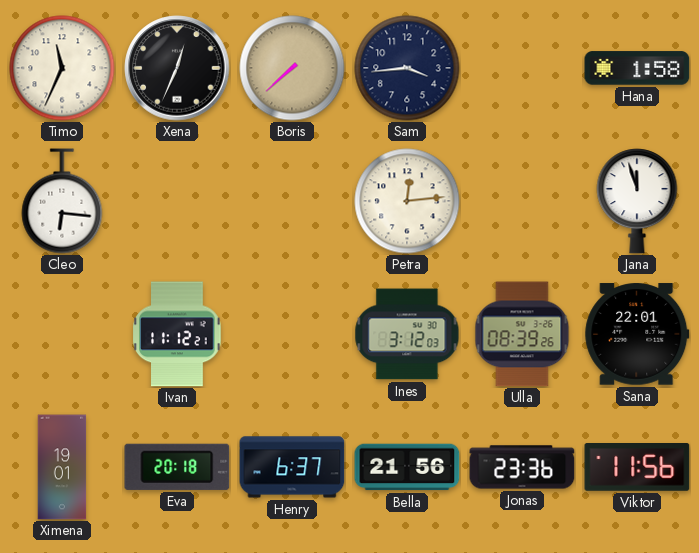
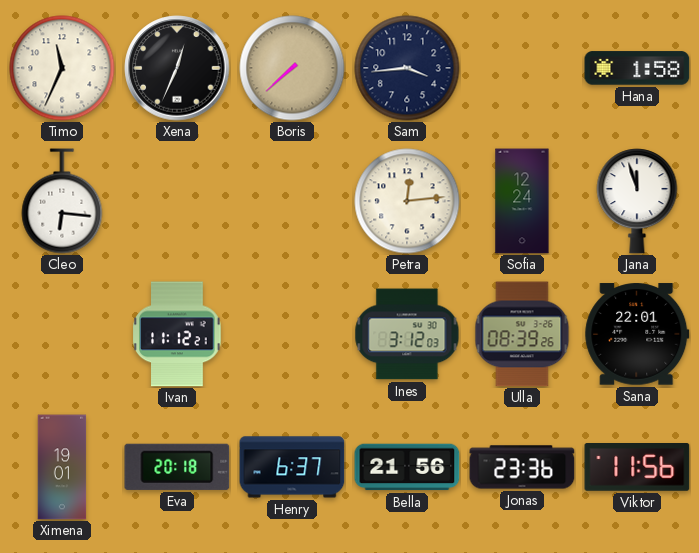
Sofia: none -> 12:24
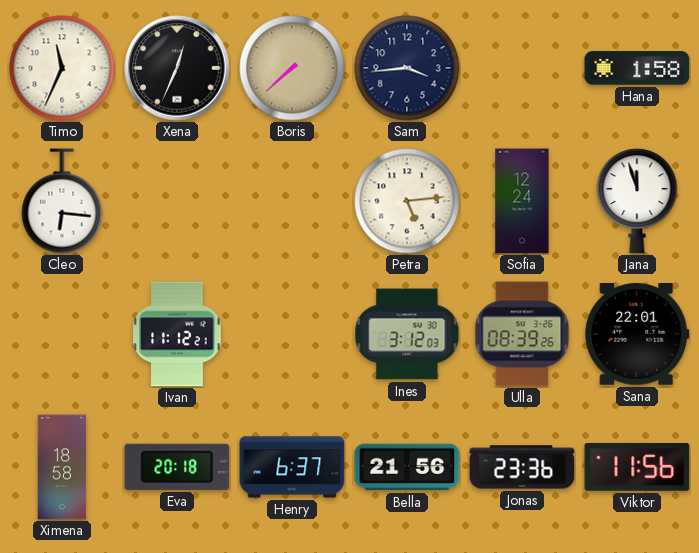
Petra: 12:14 -> 5:14
Ximena: 19:01 -> 18:58
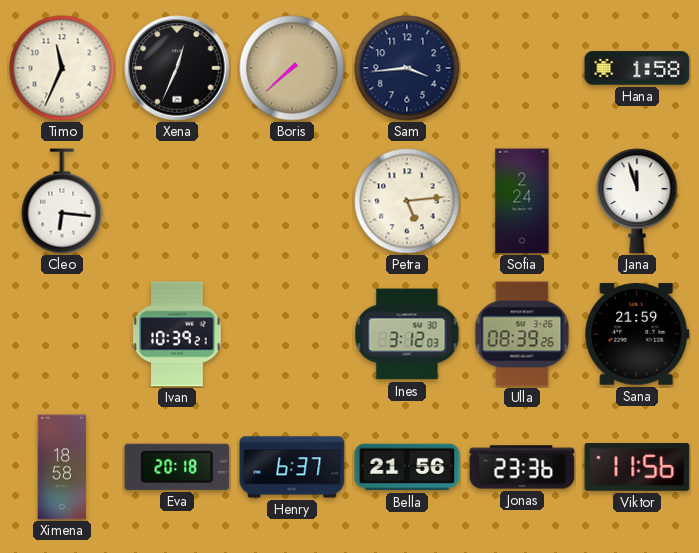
Sofia: 12:24 -> 2:24
Ivan: 11:12 -> 10:39
Sana: 22:01 -> 21:59
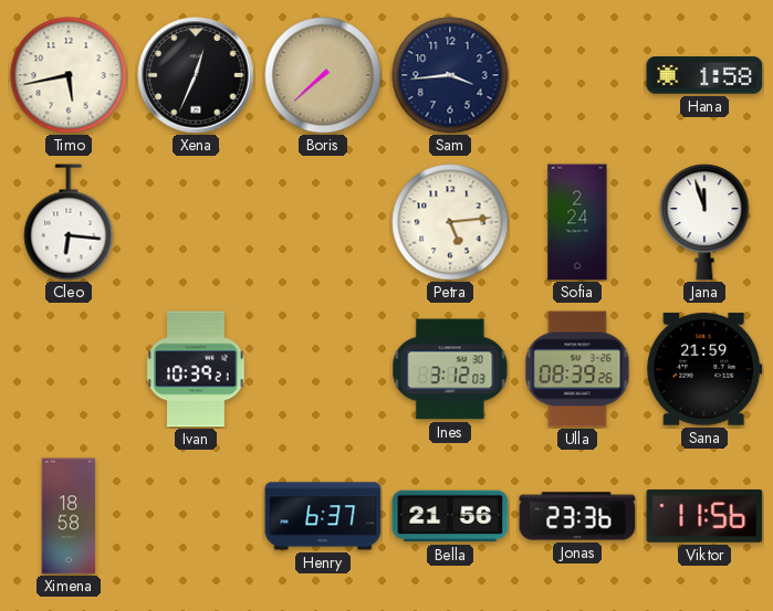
Timo: 11:34 -> 5:43
Eva: 20:18 -> none
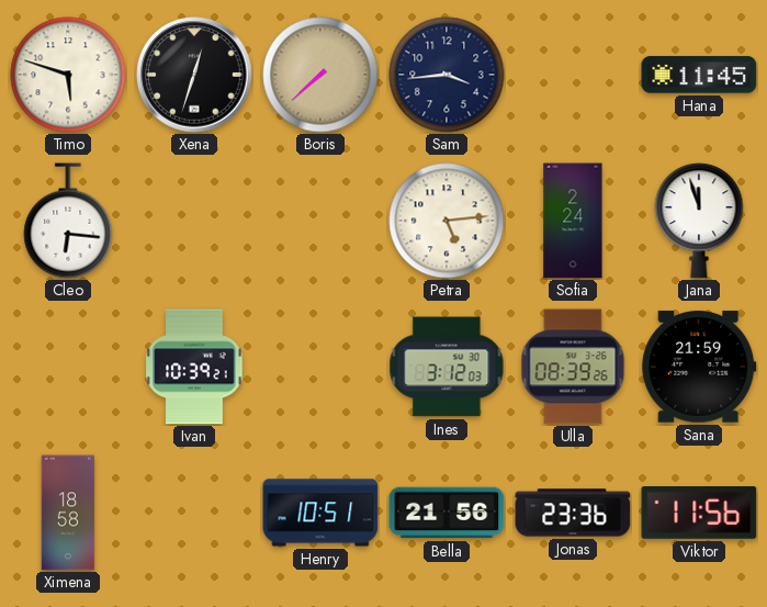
Timo: 5:43 -> 5:48
Xena: 12:34 -> 12:33
Hana: 1:58 -> 11:45
Henry: 6:37 -> 10:51
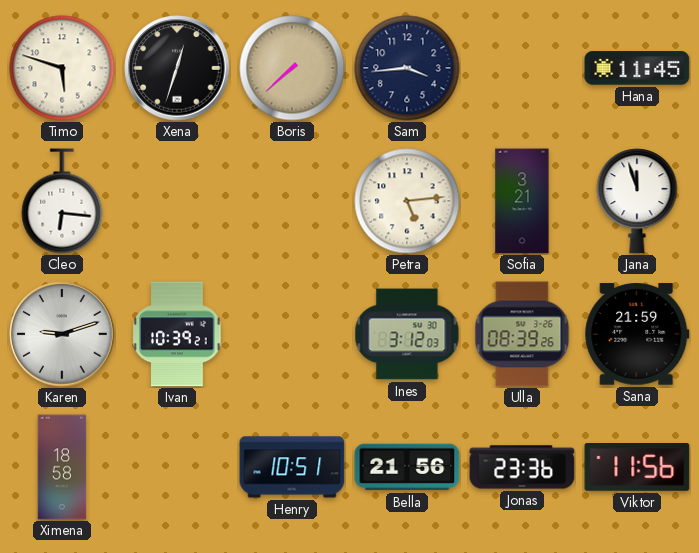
Sofia: 2:24 -> 3:21
Karen: none -> 9:12
